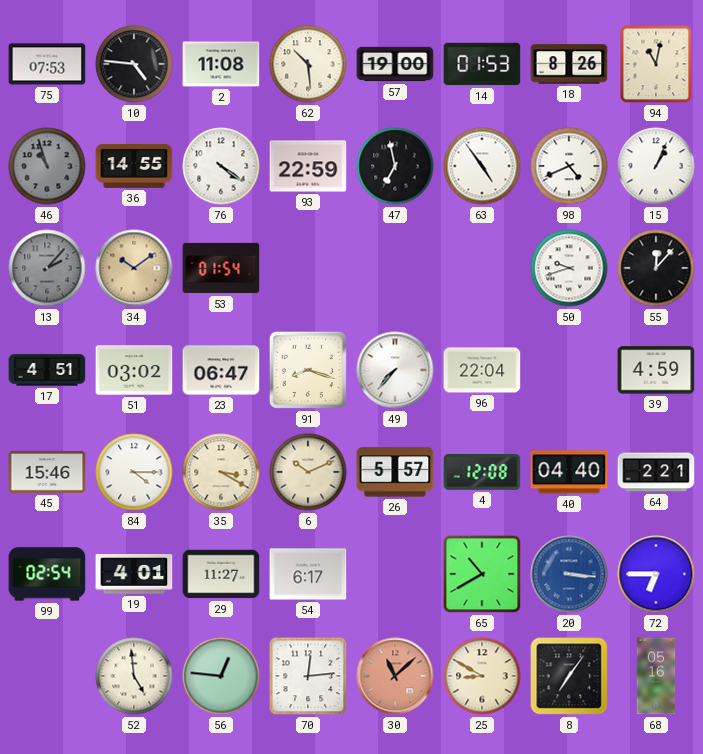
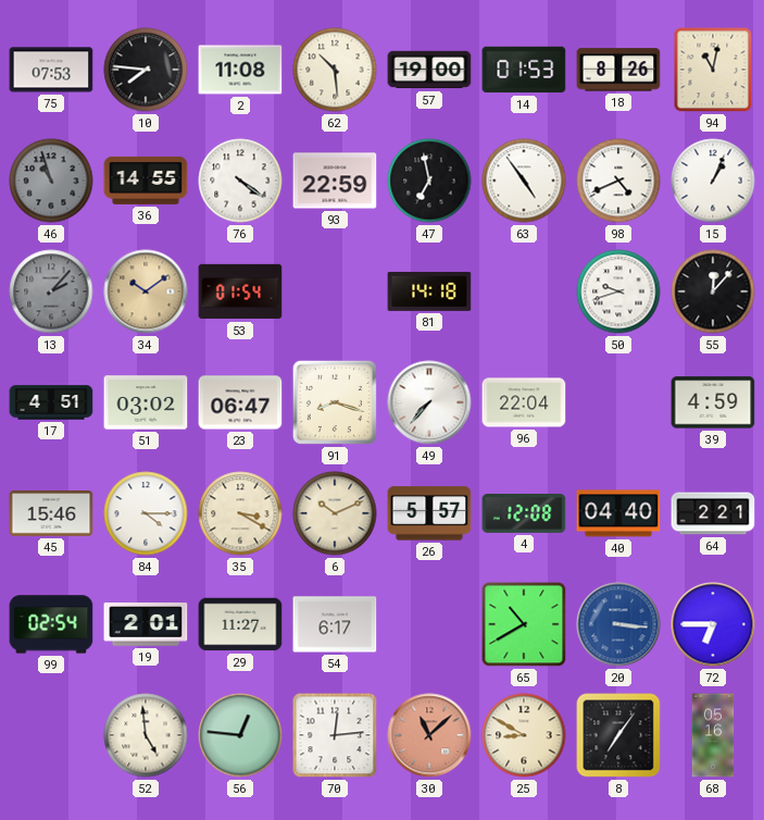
10: 4:46 -> 7:46
81: none -> 14:18
19: 4:01 -> 2:01
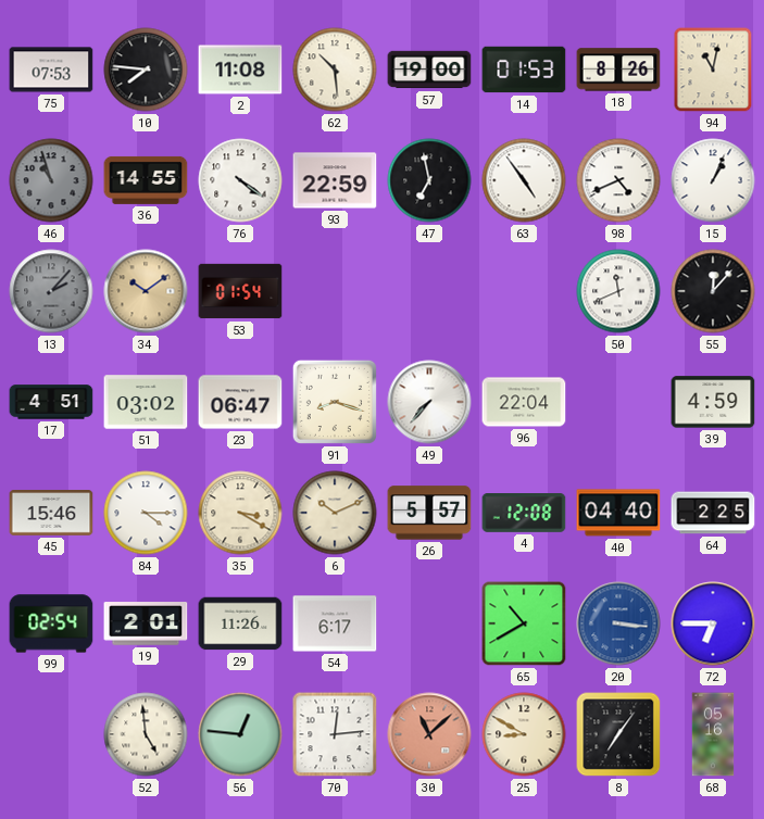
81: 14:18 -> none
50: 9:42 -> 11:41
64: 2:21 -> 2:25
29: 11:27 -> 11:26
